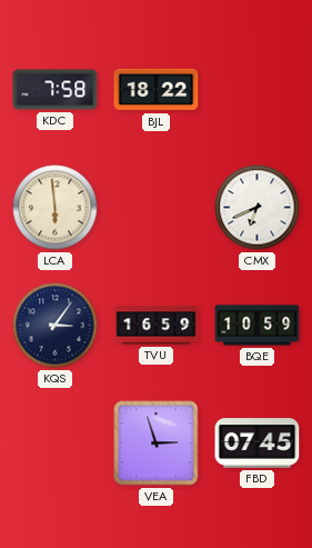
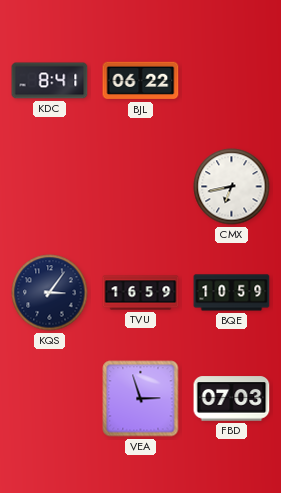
KDC: 7:58 -> 8:41
BJL: 18:22 -> 06:22
LCA: 5:59 -> none
CMX: 6:41 -> 6:43
FBD: 07:45 -> 07:03
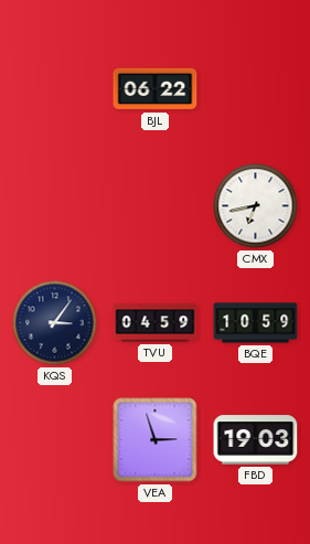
KDC: 8:41 -> none
TVU: 16:59 -> 04:59
FBD: 07:03 -> 19:03
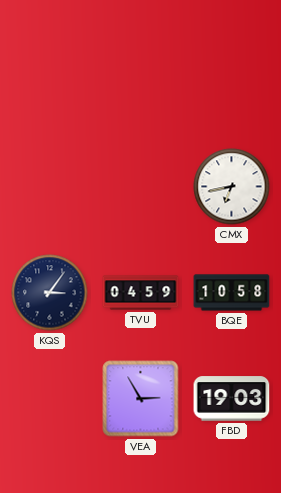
BJL: 06:22 -> none
BQE: 10:59 -> 10:58
VEA: 2:57 -> 2:55
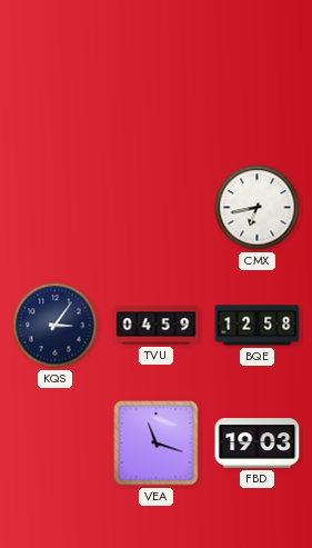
BQE: 10:58 -> 12:58
VEA: 2:55 -> 11:18
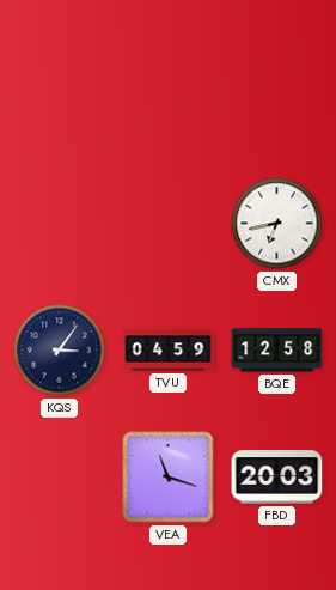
FBD: 19:03 -> 20:03
